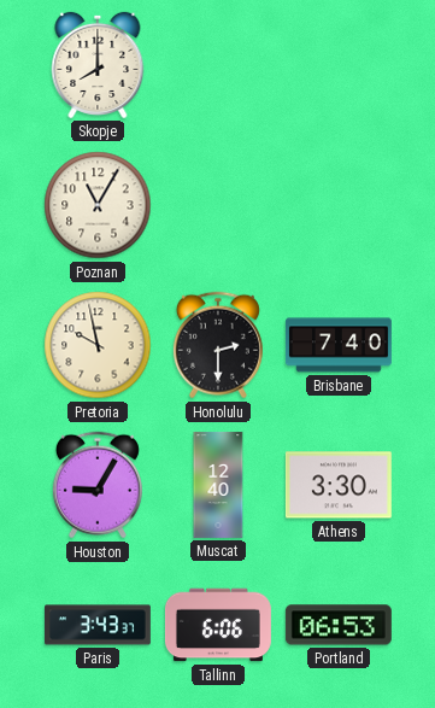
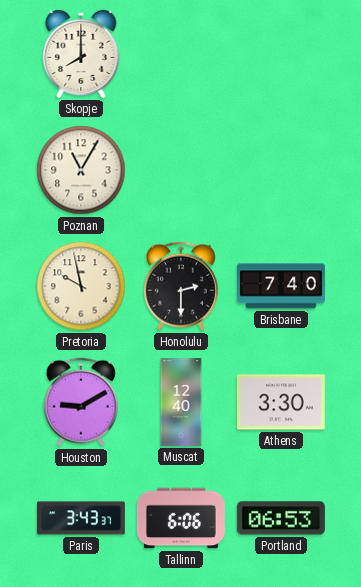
Houston: 9:05 -> 9:10
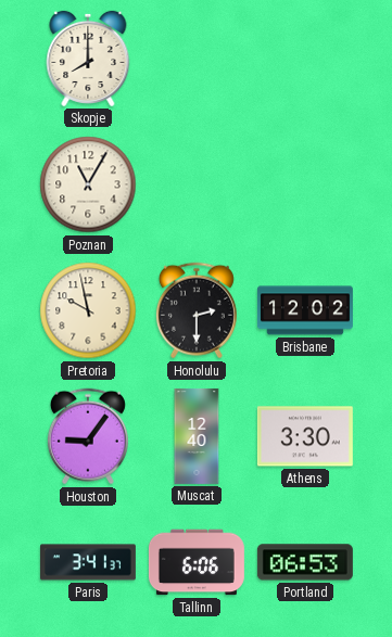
Brisbane: 7:40 -> 12:02
Houston: 9:10 -> 9:06
Paris: 3:43 -> 3:41
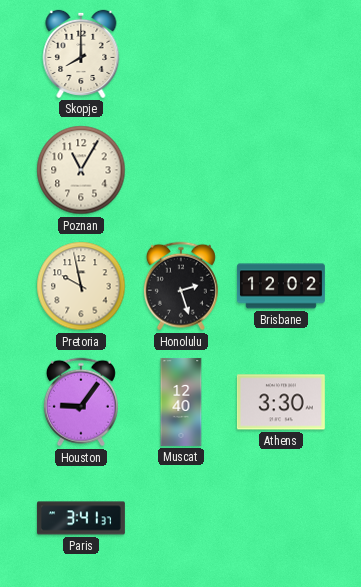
Honolulu: 2:30 -> 2:27
Tallinn: 6:06 -> none
Portland: 06:53 -> none
